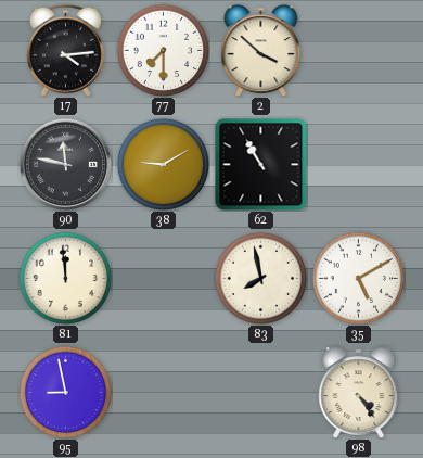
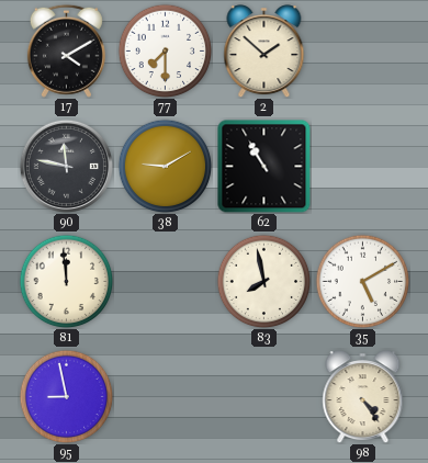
17: 4:14 -> 4:10
2: 3:52 -> 1:52
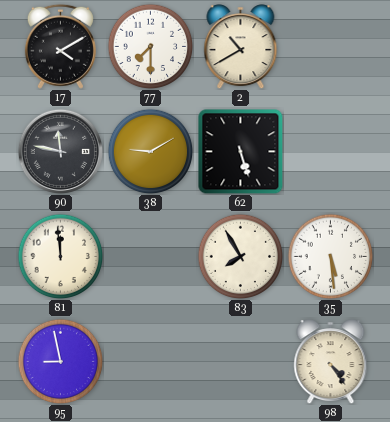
2: 1:52 -> 10:40
62: 10:55 -> 5:27
83: 7:58 -> 7:55
35: 5:10 -> 5:29
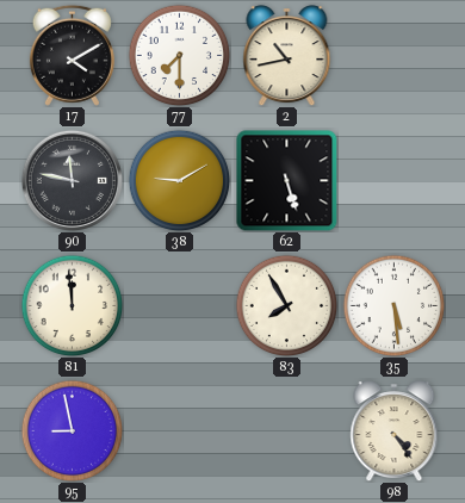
2: 10:40 -> 10:43
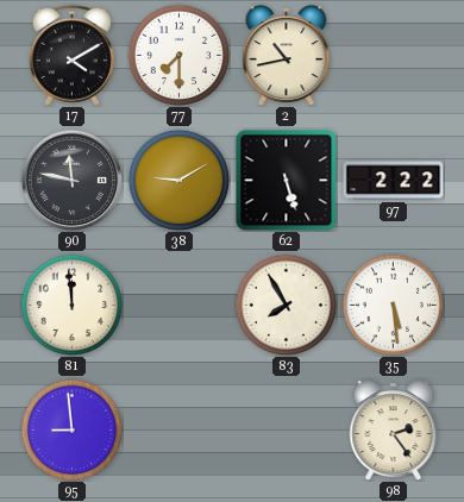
97: none -> 2:22
95: 8:58 -> 8:59
98: 4:24 -> 2:24
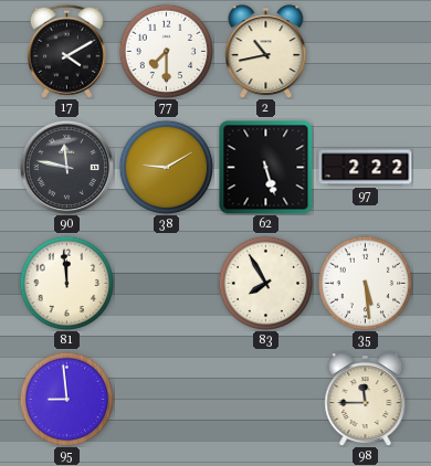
98: 2:24 -> 11:45
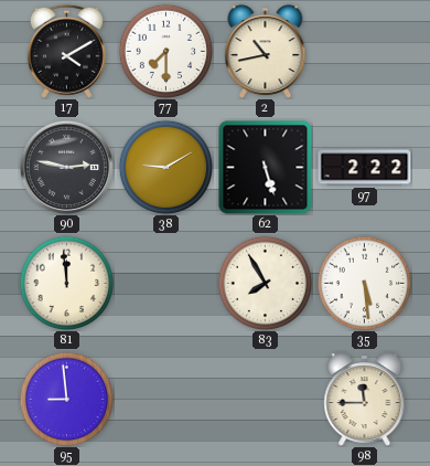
90: 11:47 -> 2:47
